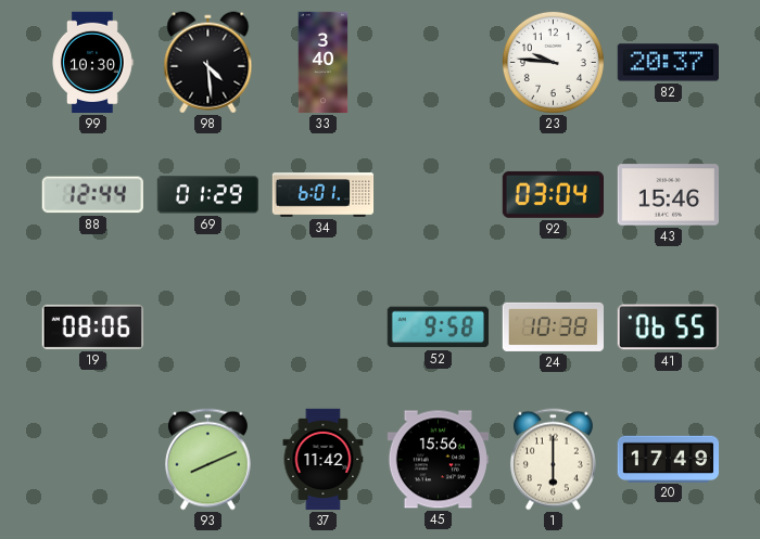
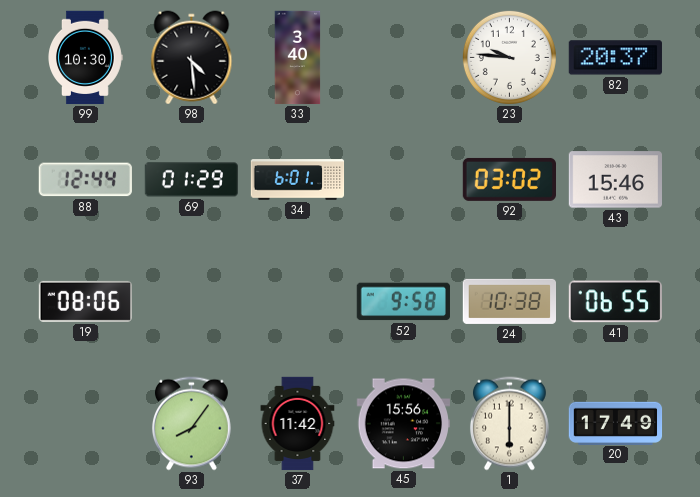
92: 03:04 -> 03:02
93: 8:11 -> 8:06
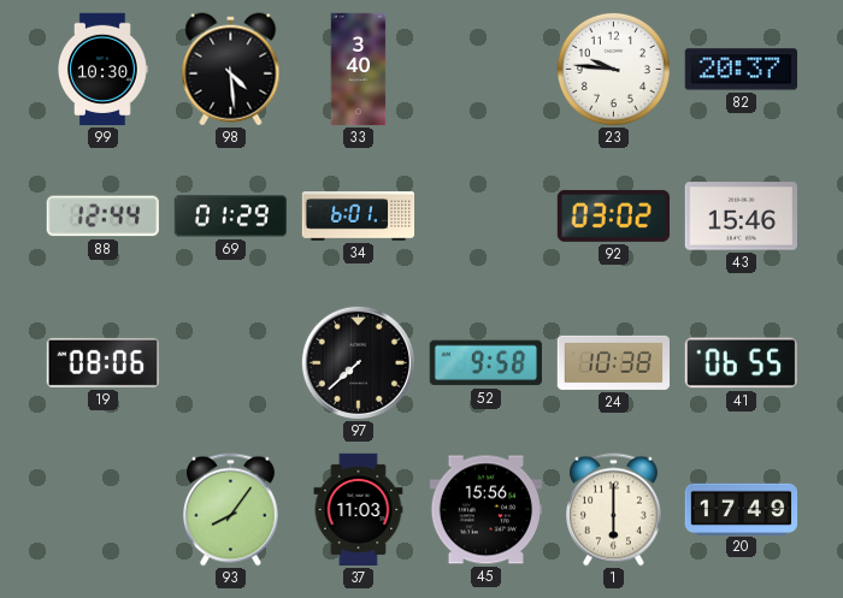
97: none -> 7:38
37: 11:42 -> 11:03
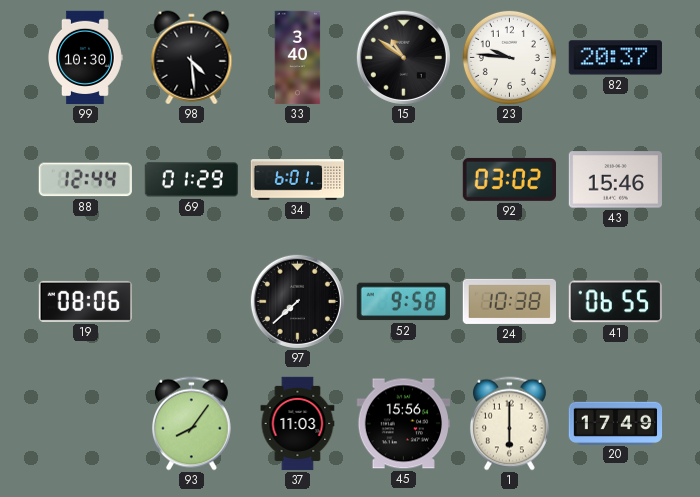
15: none -> 10:51
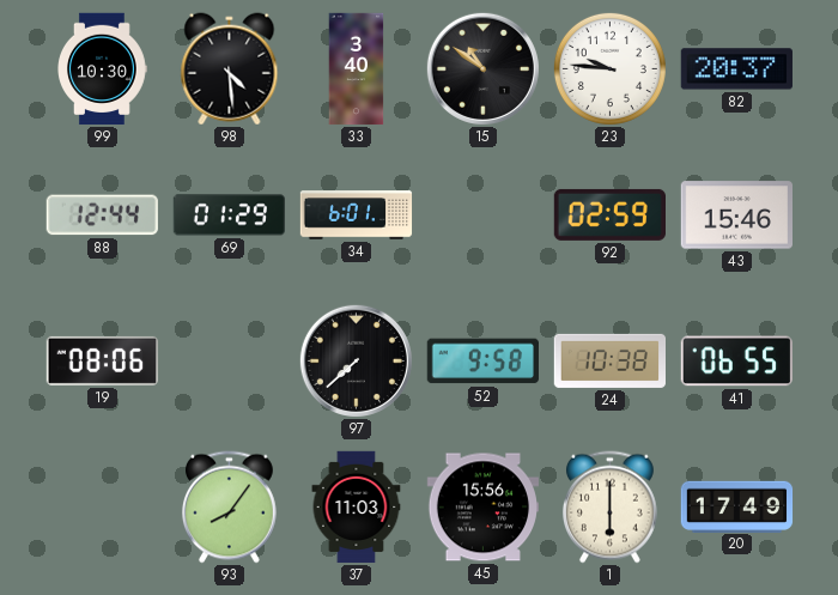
92: 03:02 -> 02:59
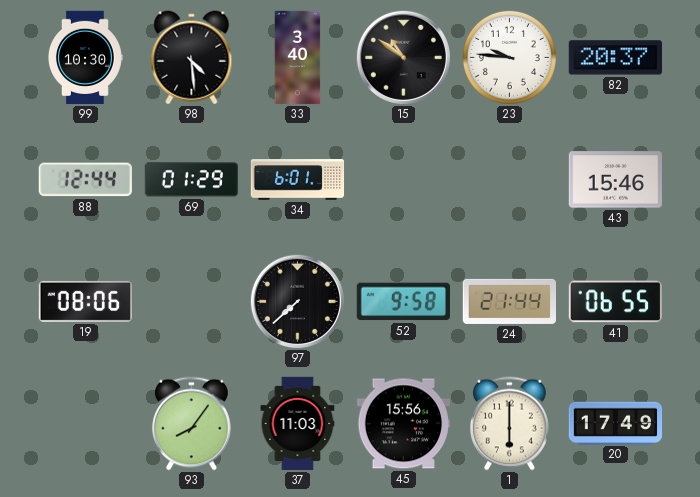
92: 02:59 -> none
24: 10:38 -> 21:44
